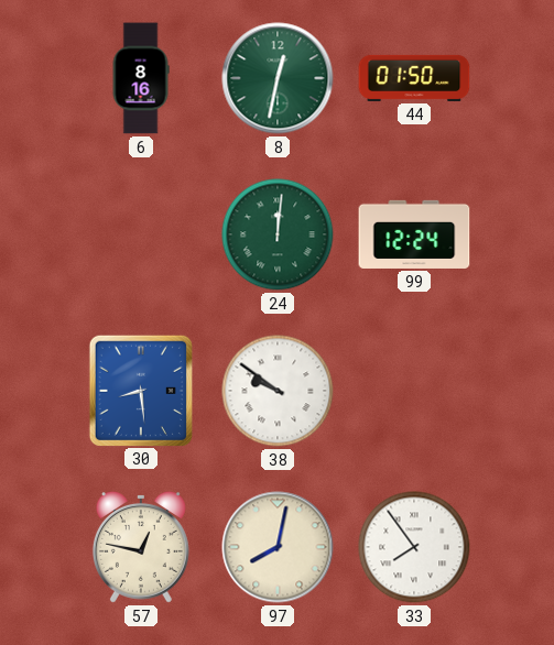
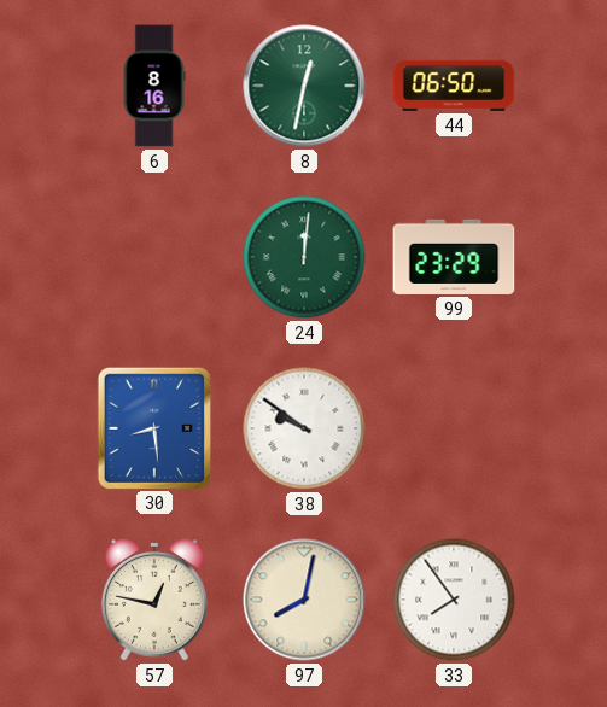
44: 01:50 -> 06:50
99: 12:24 -> 23:29
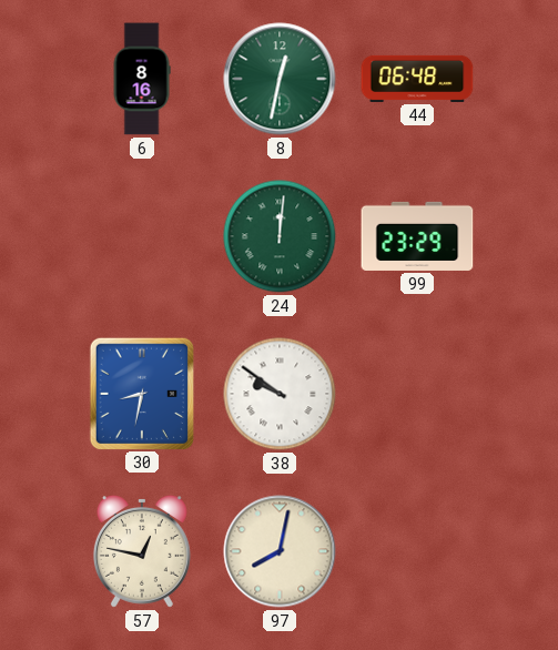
44: 06:50 -> 06:48
30: 8:29 -> 8:32
33: 7:54 -> none
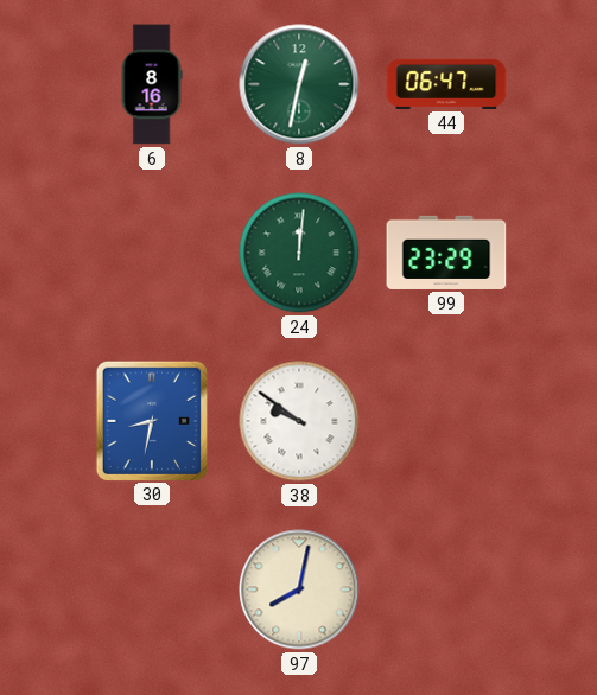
44: 06:48 -> 06:47
57: 12:47 -> none
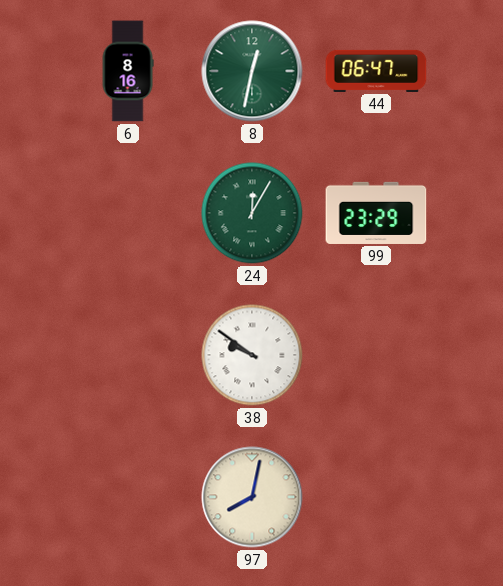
24: 12:01 -> 12:05
30: 8:32 -> none
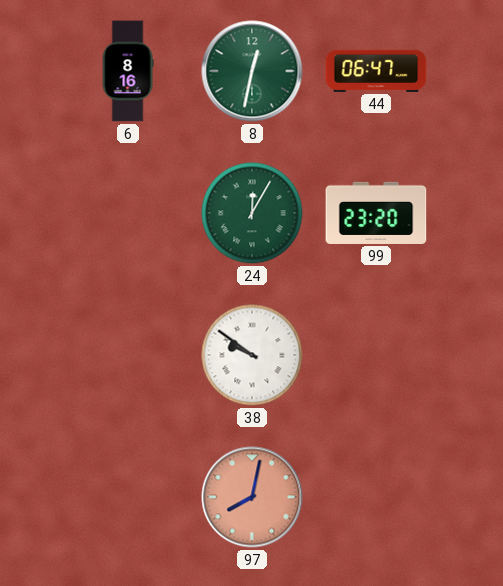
99: 23:29 -> 23:20
97 dial: cream -> salmon
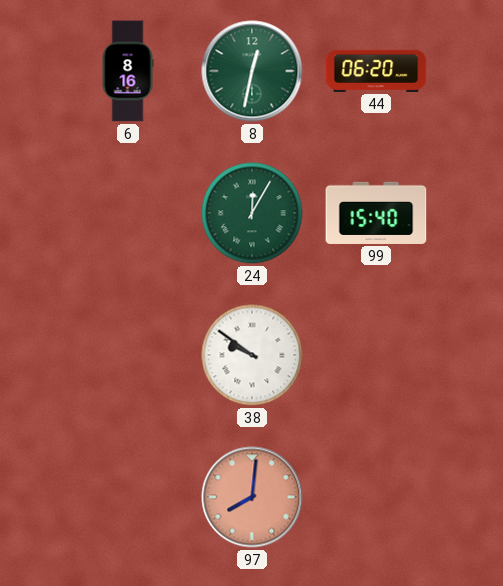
44: 06:47 -> 06:20
99: 23:20 -> 15:40
97: 8:02 -> 8:01
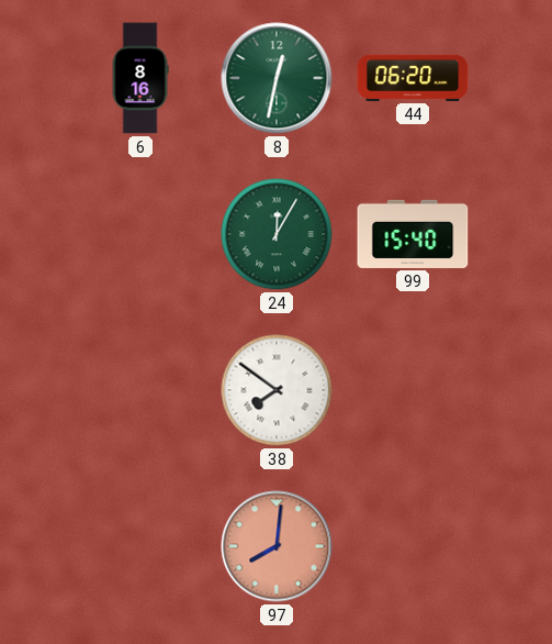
38: 9:51 -> 7:51
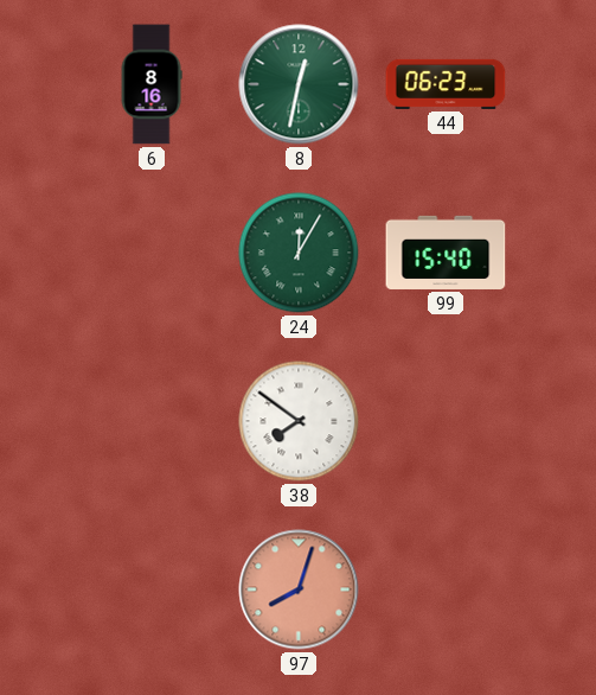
44: 06:20 -> 06:23
97: 8:01 -> 8:03
